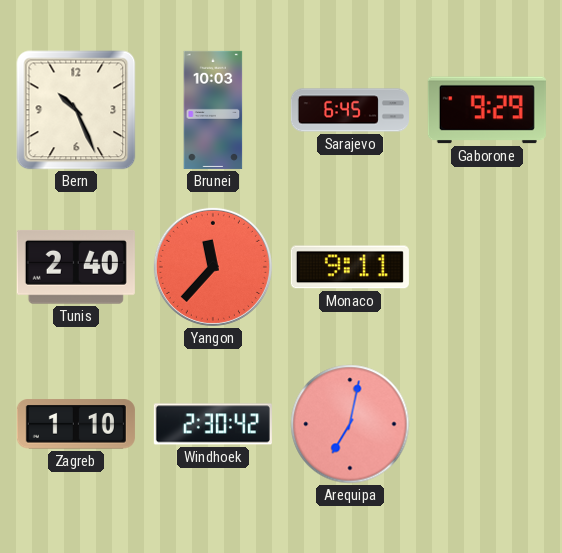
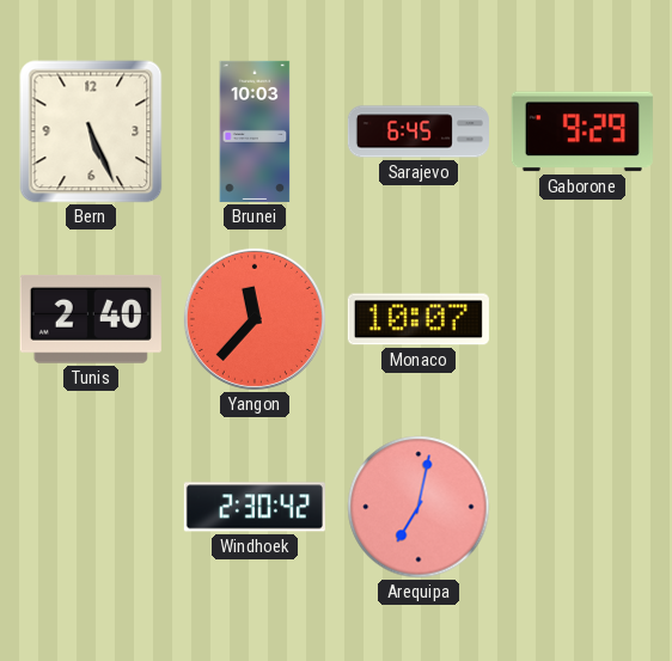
Bern: 10:26 -> 5:26
Monaco: 9:11 -> 10:07
Zagreb: 1:10 -> none
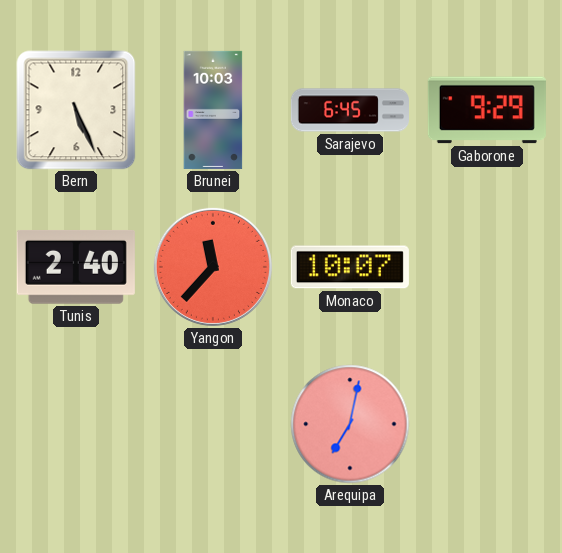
Windhoek: 2:30 -> none
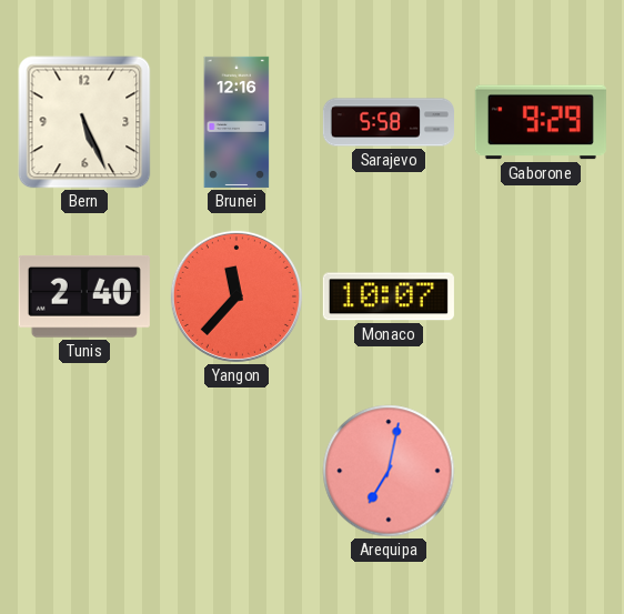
Brunei: 10:03 -> 12:16
Sarajevo: 6:45 -> 5:58
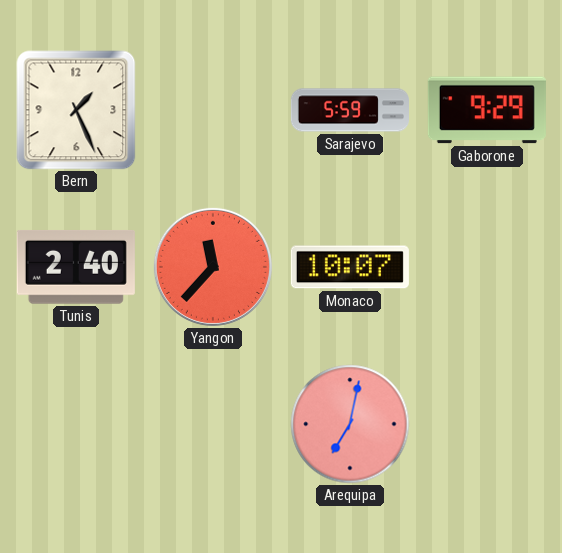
Bern: 5:26 -> 1:26
Brunei: 12:16 -> none
Sarajevo: 5:58 -> 5:59
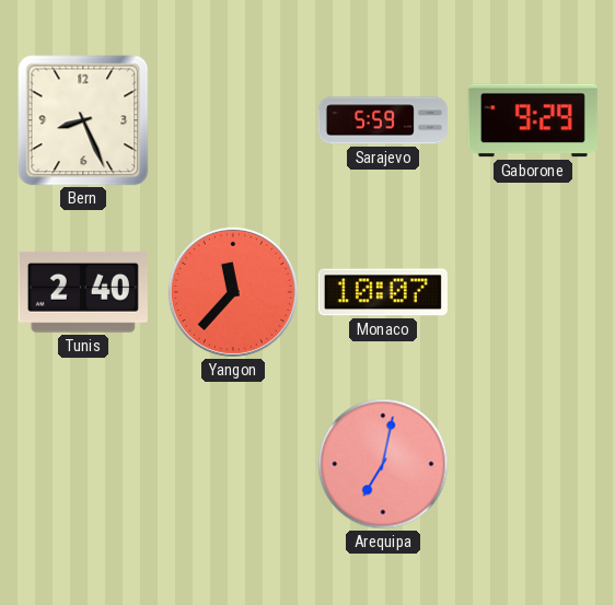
Bern: 1:26 -> 8:26
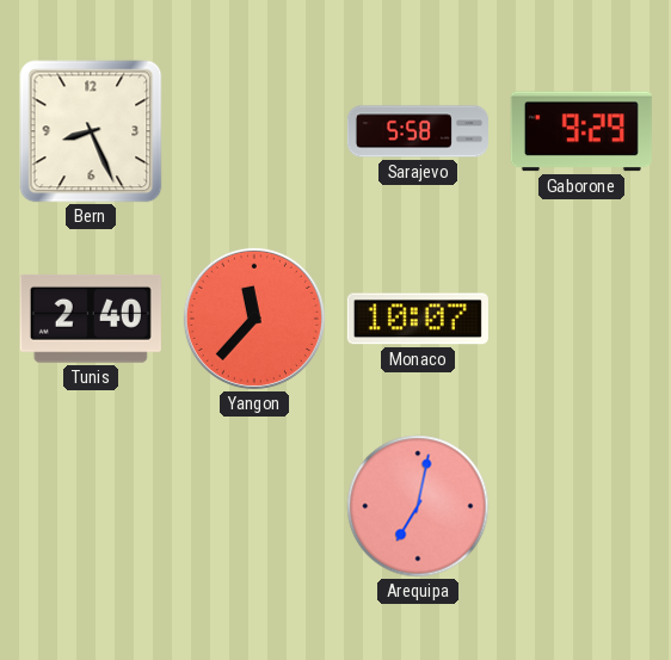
Sarajevo: 5:59 -> 5:58
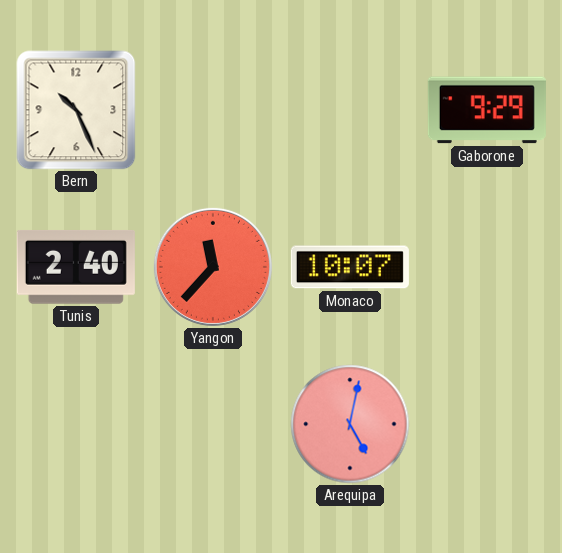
Bern: 8:26 -> 10:26
Sarajevo: 5:58 -> none
Arequipa: 7:02 -> 5:02
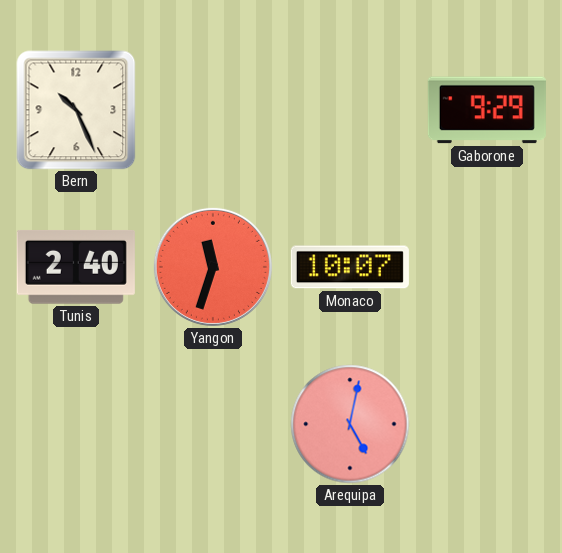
Yangon: 11:37 -> 11:33
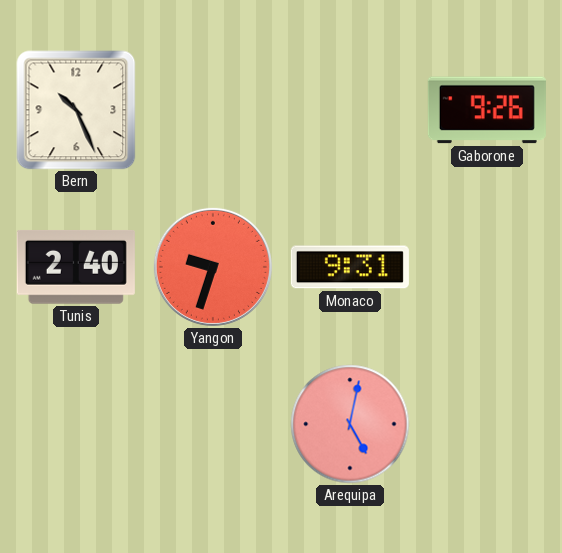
Gaborone: 9:29 -> 9:26
Yangon: 11:33 -> 9:33
Monaco: 10:07 -> 9:31
